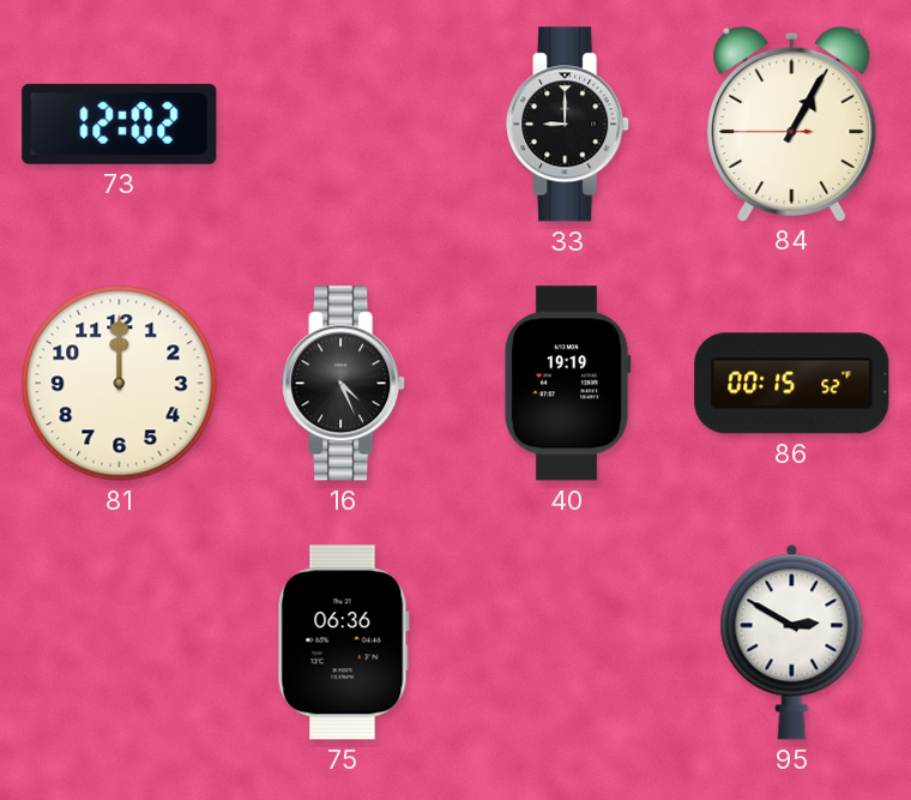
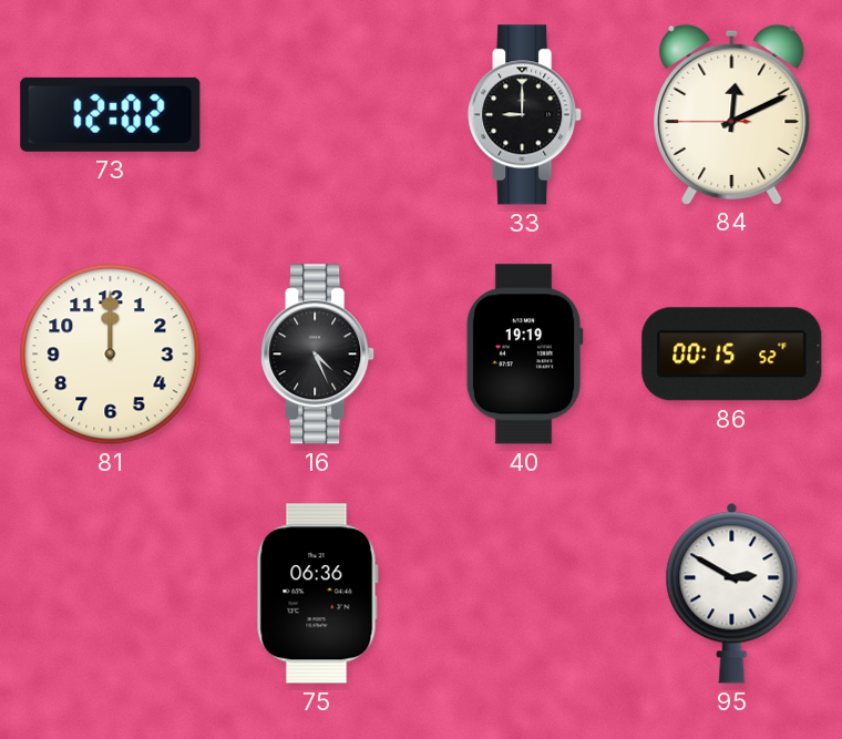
84: 1:04 -> 12:10
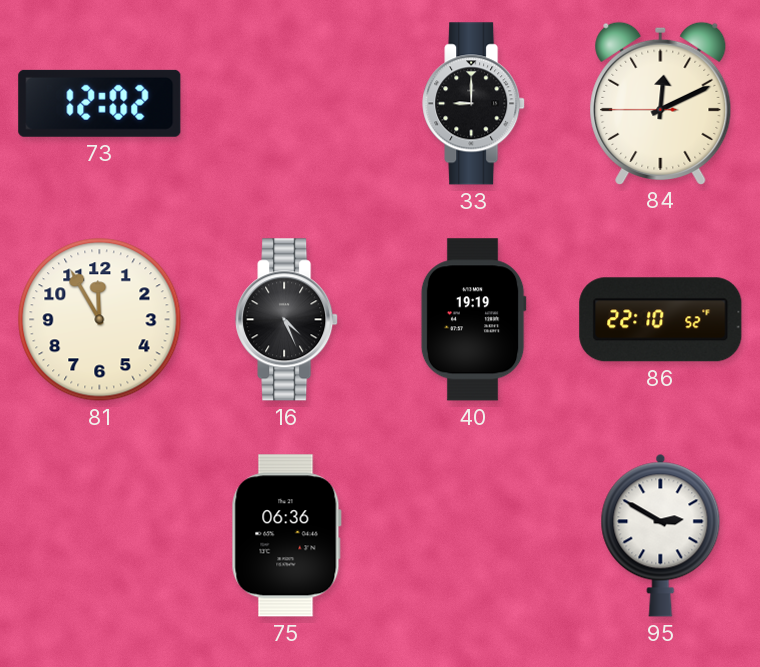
81: 12:00 -> 11:55
86: 00:15 -> 22:10
